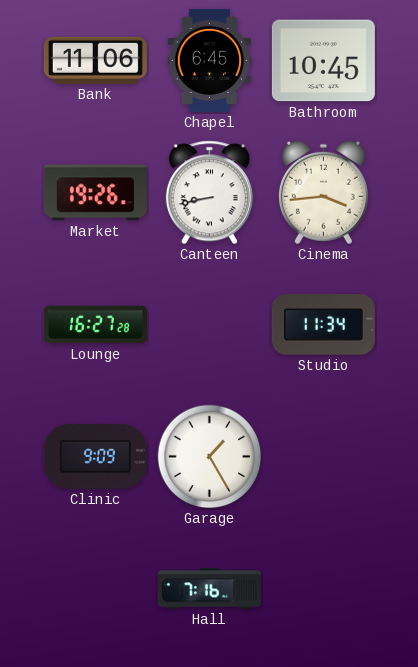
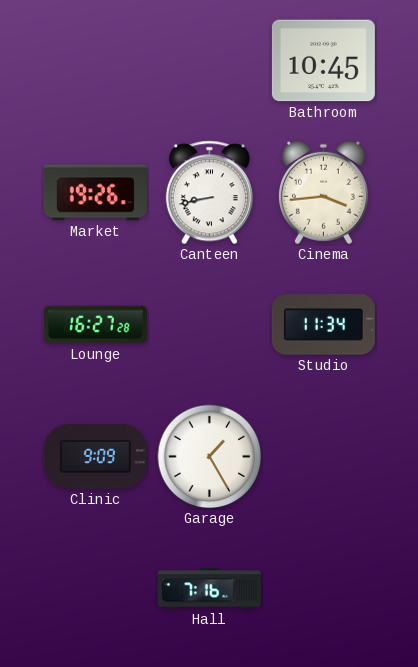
Bank: 11:06 -> none
Chapel: 6:45 -> none
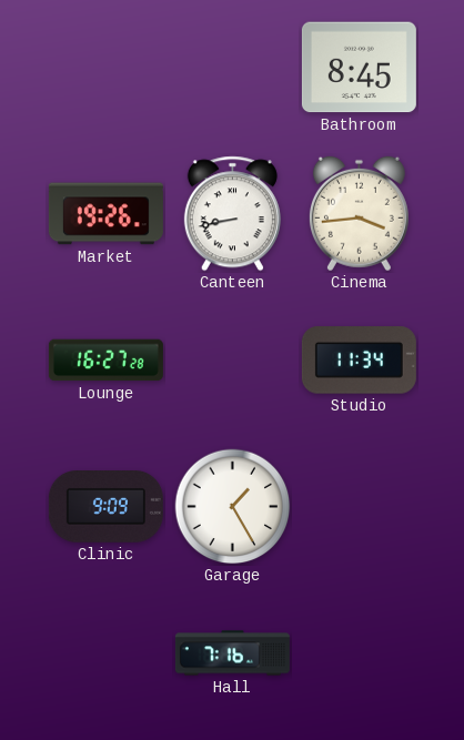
Bathroom: 10:45 -> 8:45
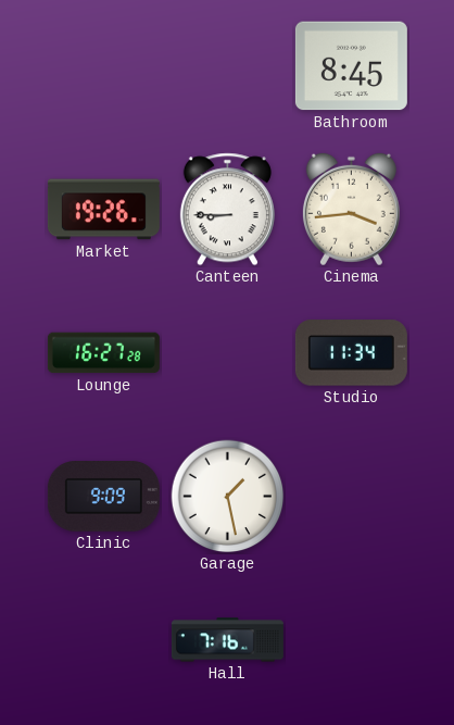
Canteen: 8:43 -> 8:45
Garage: 1:25 -> 1:28
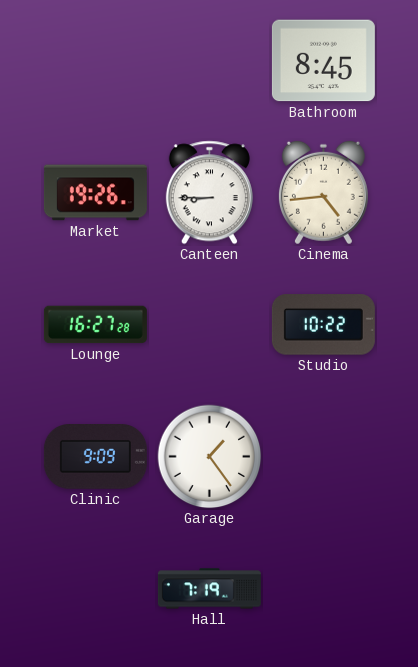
Cinema: 3:44 -> 4:44
Studio: 11:34 -> 10:22
Garage: 1:28 -> 1:24
Hall: 7:16 -> 7:19
